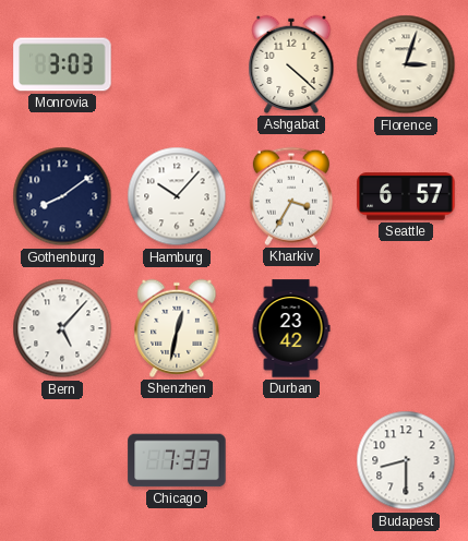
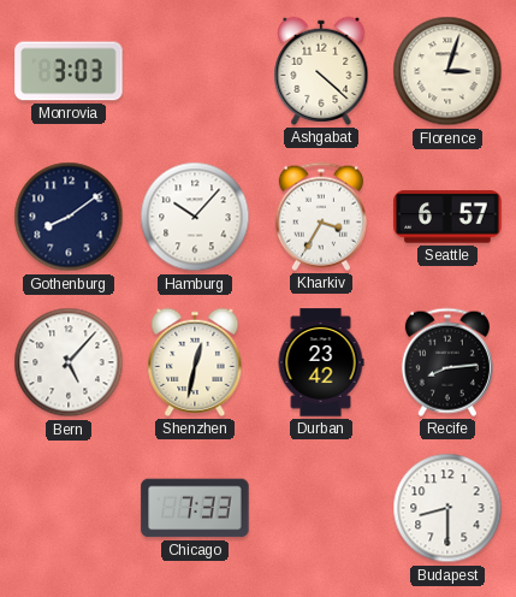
Recife: none -> 8:14
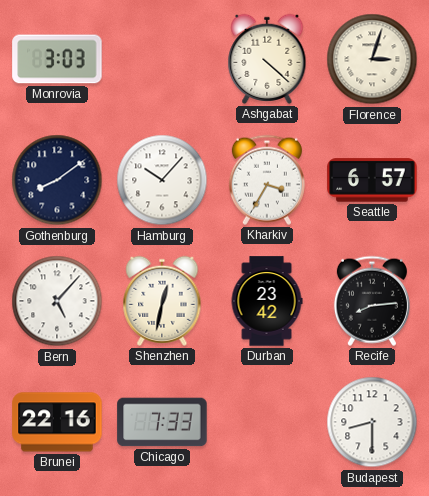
Brunei: none -> 22:16
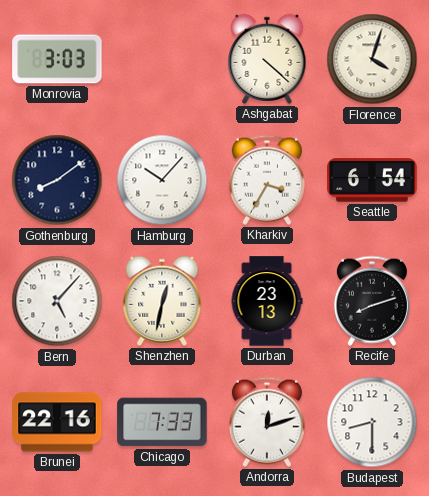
Florence: 3:03 -> 4:03
Seattle: 6:57 -> 6:54
Durban: 23:42 -> 23:13
Recife: 8:14 -> 8:12
Andorra: none -> 12:12
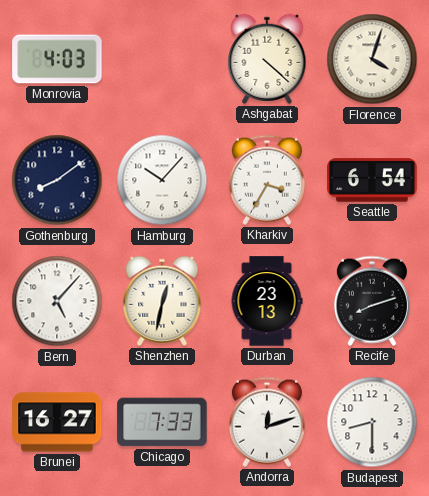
Monrovia: 3:03 -> 4:03
Brunei: 22:16 -> 16:27
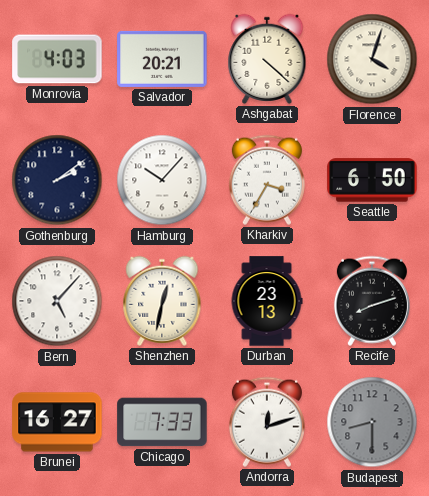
Salvador: none -> 20:21
Gothenburg: 8:09 -> 2:09
Seattle: 6:54 -> 6:50
Budapest dial: white -> grey
